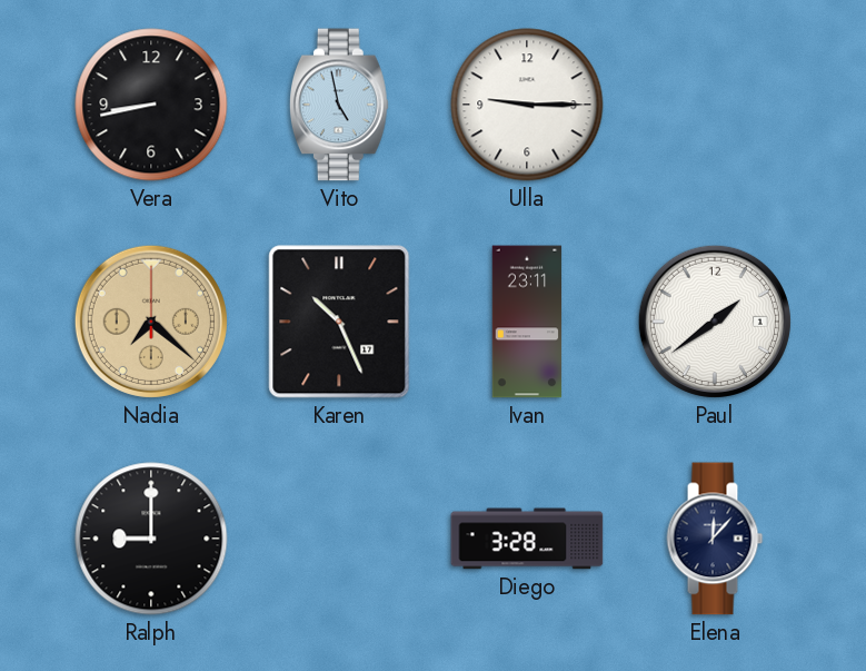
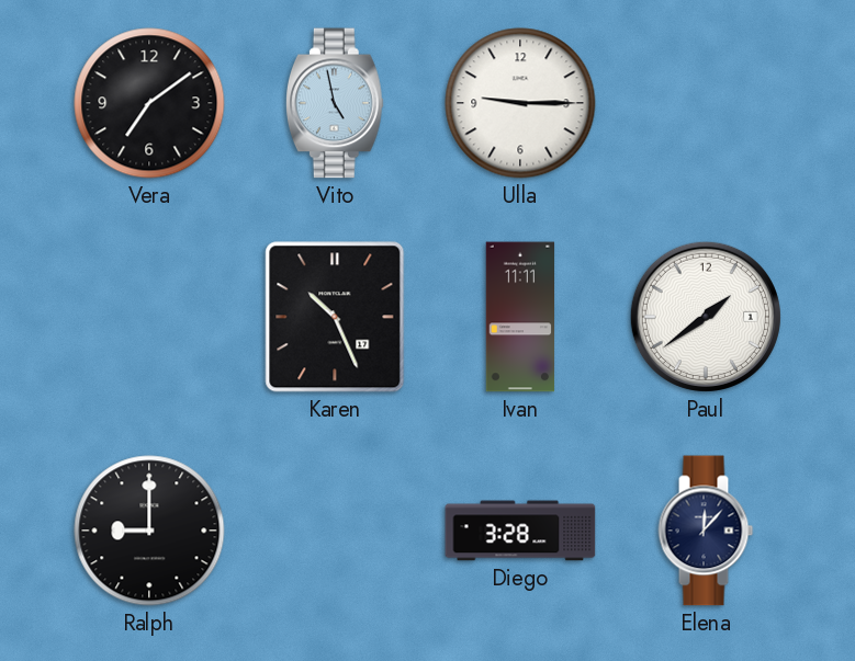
Vera: 8:43 -> 7:09
Nadia: 7:22 -> none
Ivan: 23:11 -> 11:11
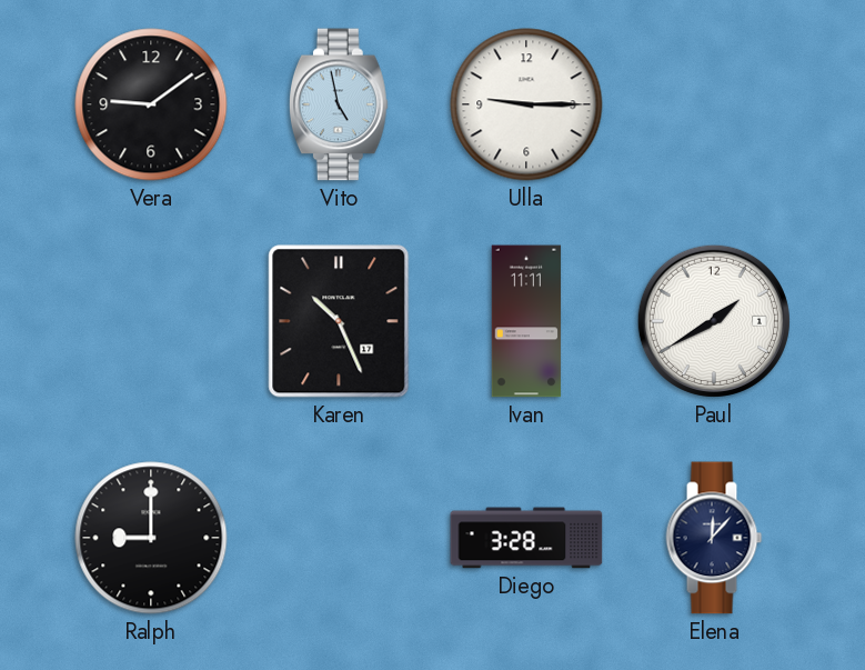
Vera: 7:09 -> 9:09
Paul: 1:39 -> 1:40
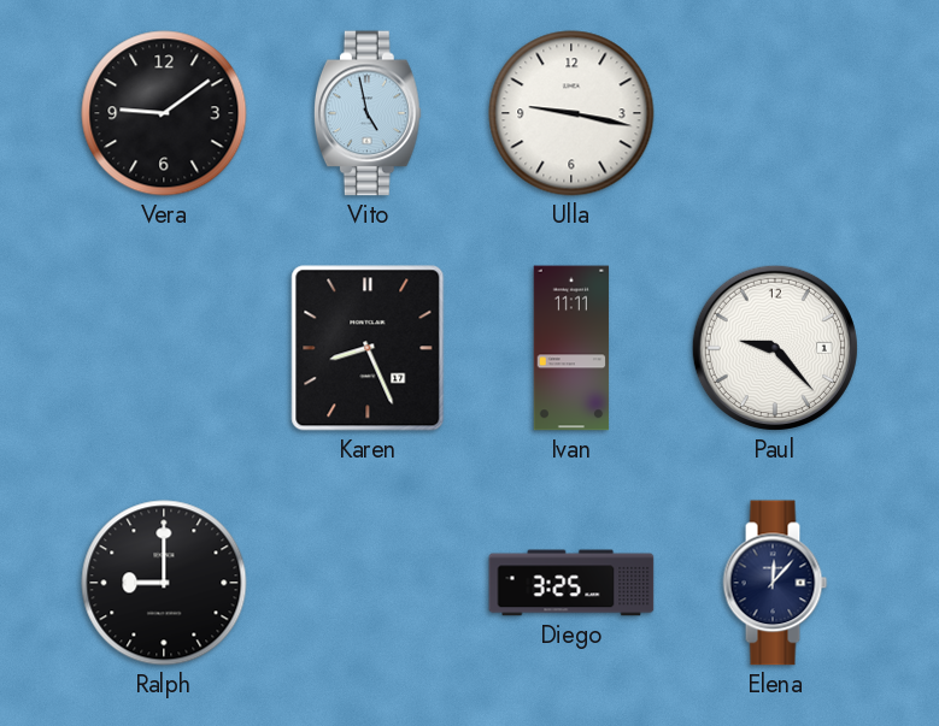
Ulla: 9:15 -> 9:17
Karen: 10:26 -> 8:26
Paul: 1:40 -> 9:23
Diego: 3:28 -> 3:25
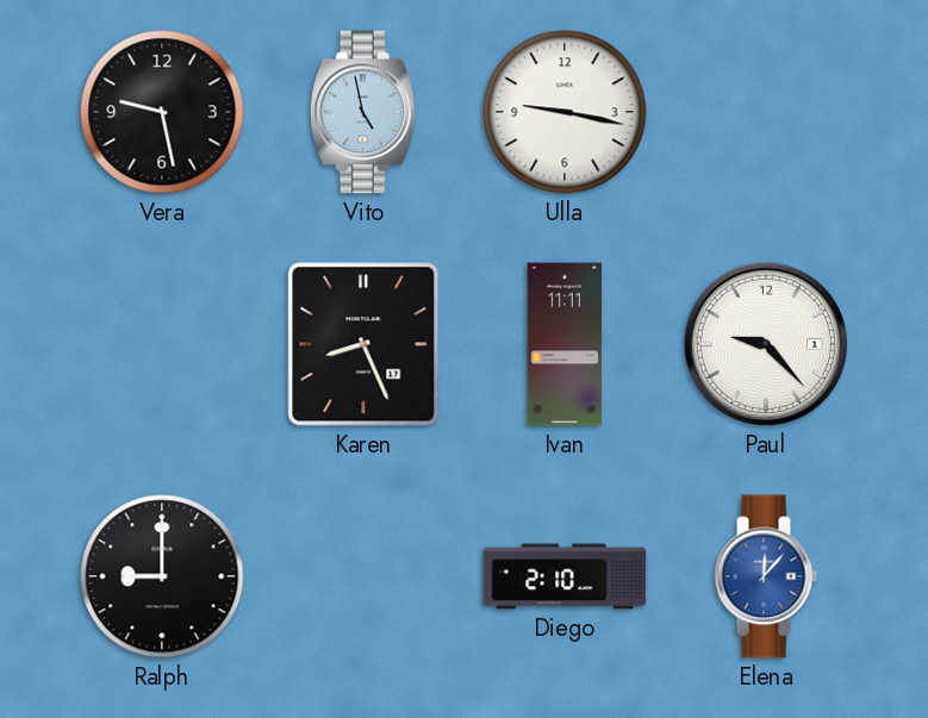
Vera: 9:09 -> 9:28
Diego: 3:25 -> 2:10
Elena dial: navy -> blue
